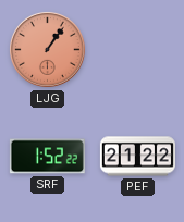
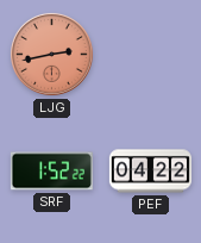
LJG: 1:06 -> 2:43
PEF: 21:22 -> 04:22
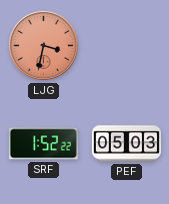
LJG: 2:43 -> 3:32
PEF: 04:22 -> 05:03
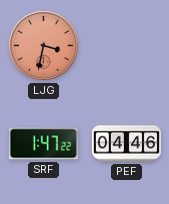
SRF: 1:52 -> 1:47
PEF: 05:03 -> 04:46
